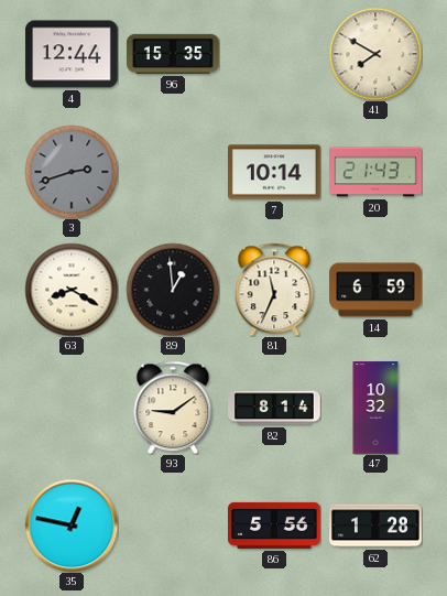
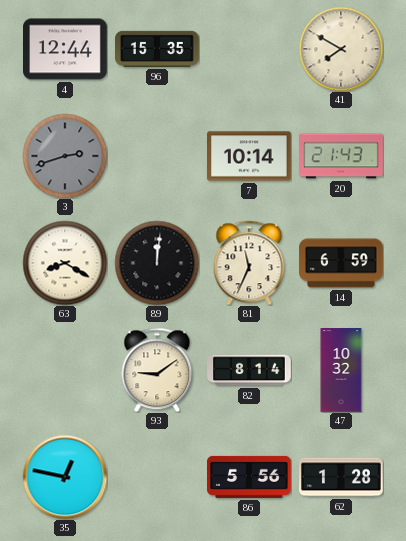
89: 12:59 -> 12:01
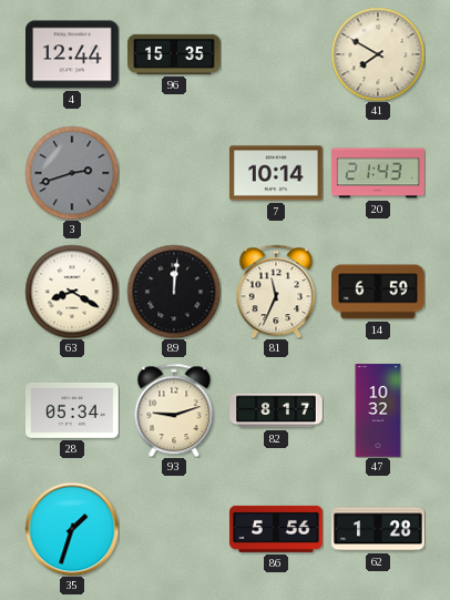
28: none -> 05:34
93: 9:09 -> 9:12
82: 8:14 -> 8:17
35: 12:47 -> 1:33
